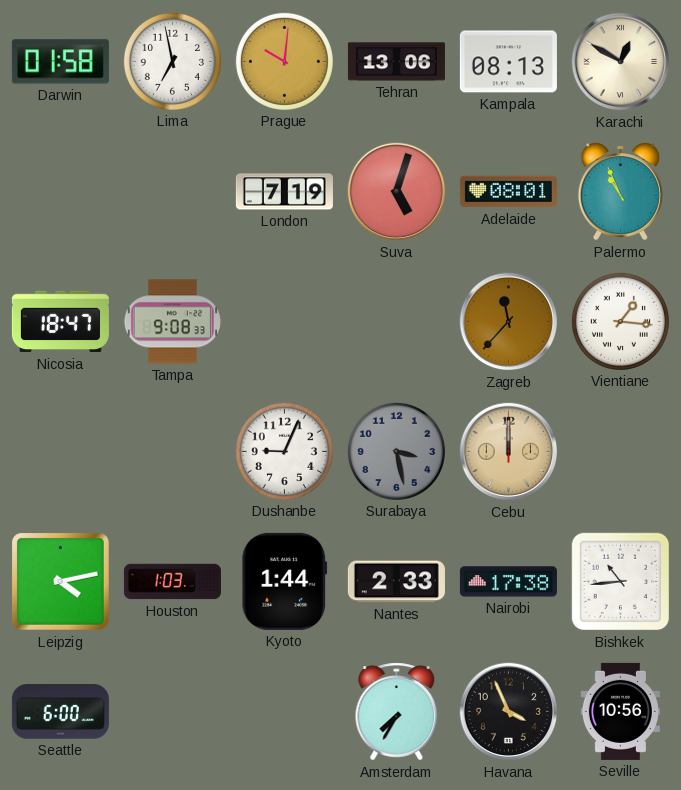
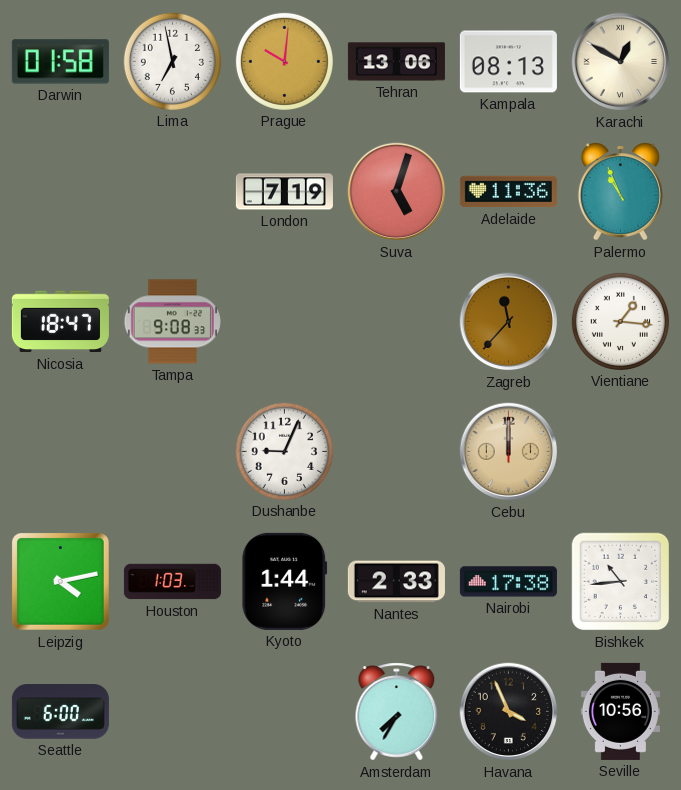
Adelaide: 08:01 -> 11:36
Surabaya: 3:28 -> none
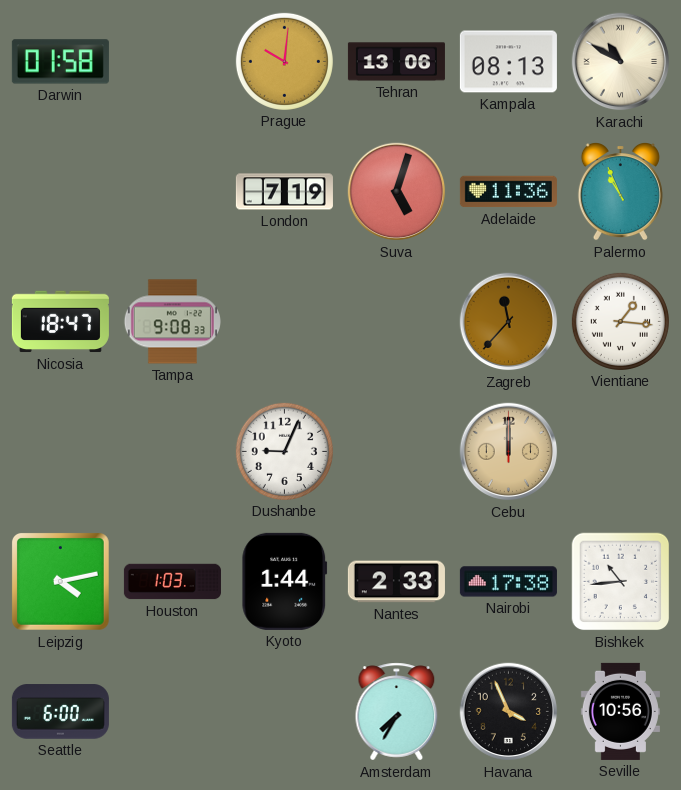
Lima: 6:58 -> none
Karachi: 12:50 -> 10:50
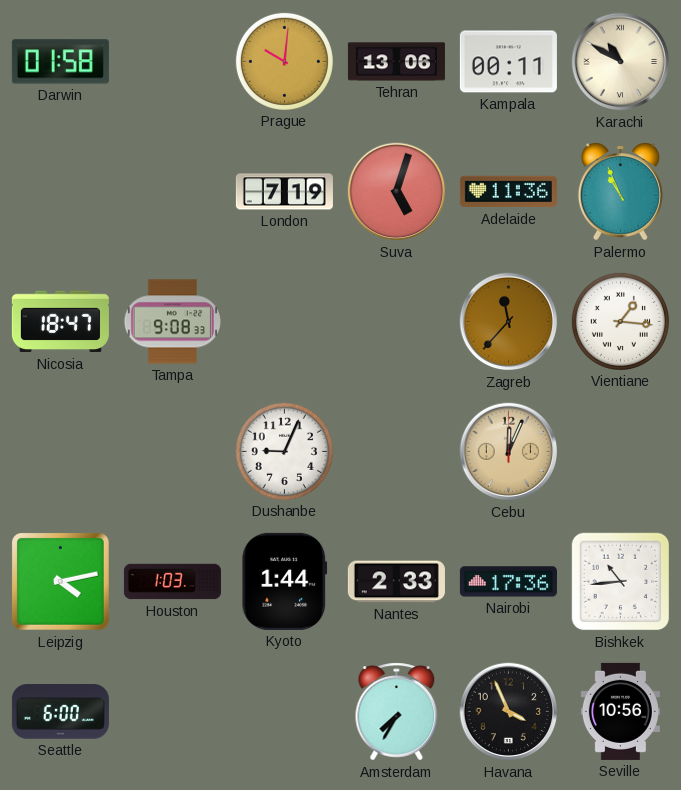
Kampala: 08:13 -> 00:11
Cebu: 12:00 -> 12:04
Nairobi: 17:38 -> 17:36
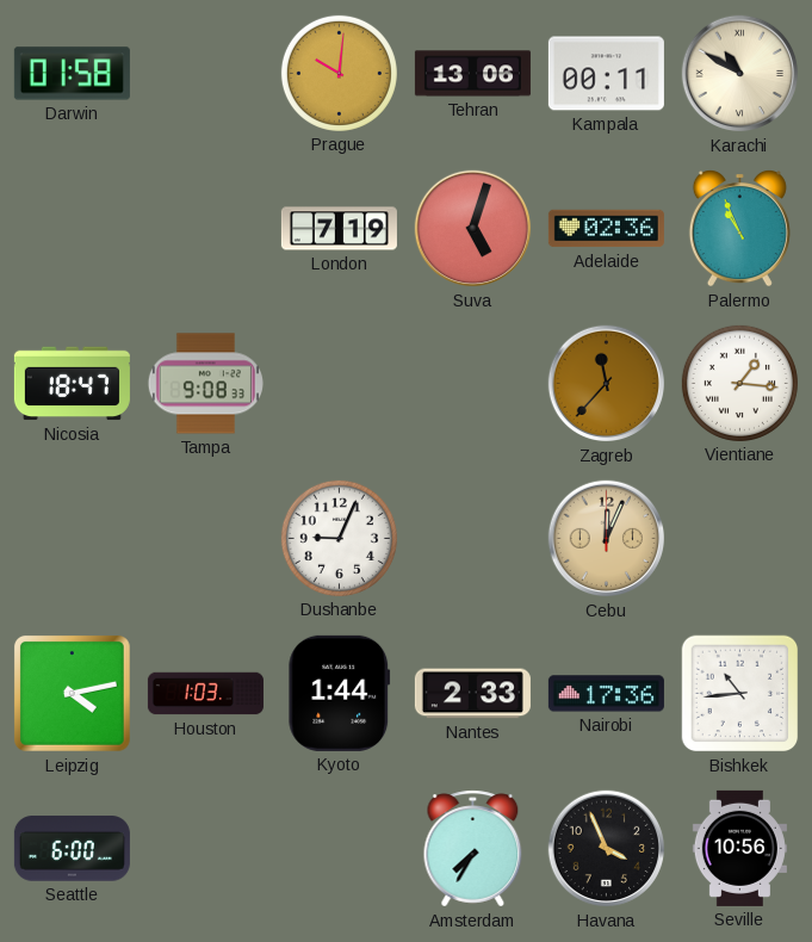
Adelaide: 11:36 -> 02:36
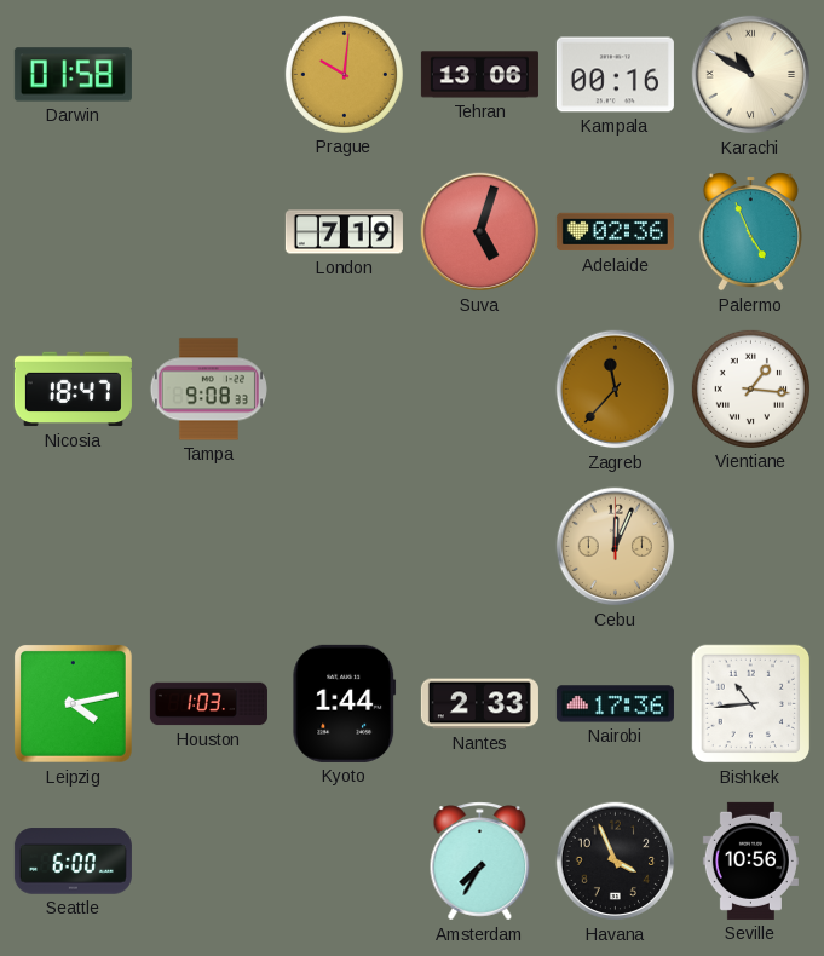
Kampala: 00:11 -> 00:16
Palermo: 10:56 -> 4:56
Dushanbe: 9:04 -> none
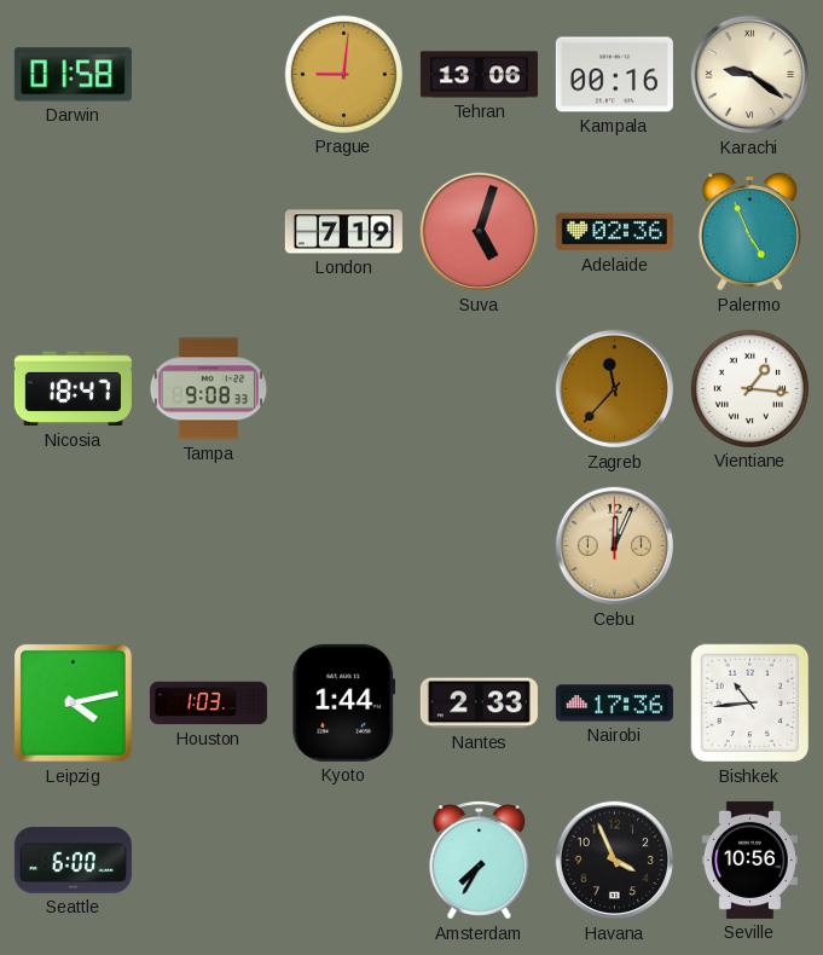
Prague: 10:01 -> 9:01
Karachi: 10:50 -> 9:21
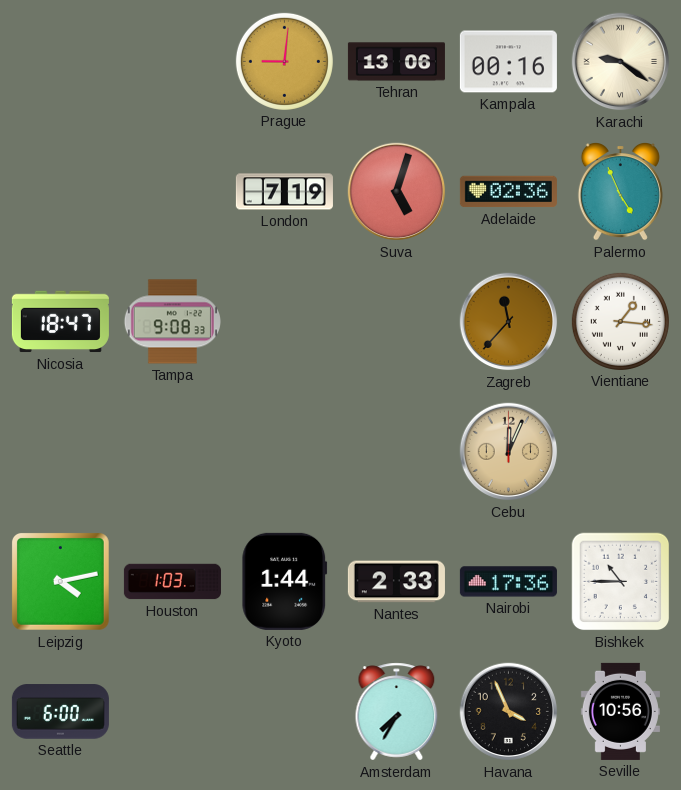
Darwin: 01:58 -> none
Bishkek: 10:44 -> 10:45
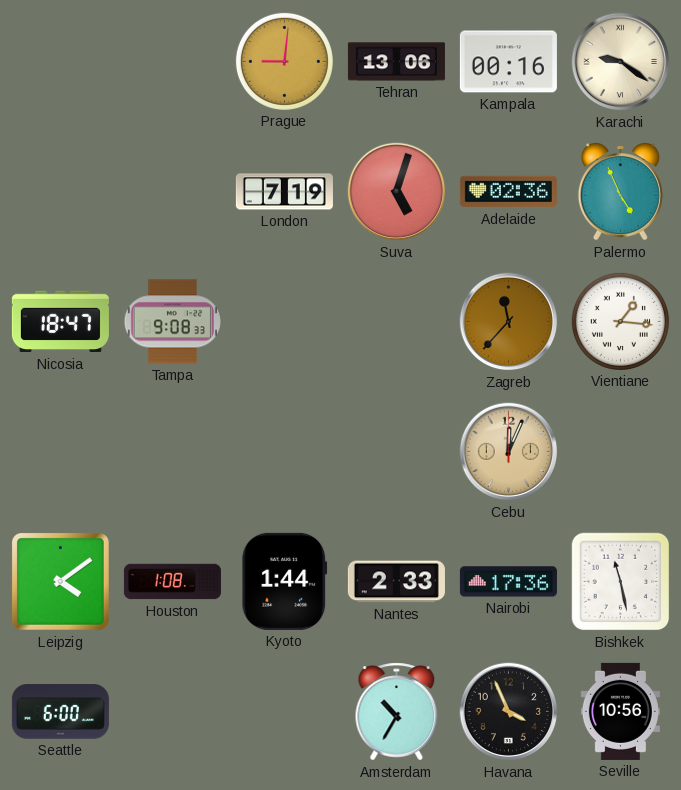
Leipzig: 4:13 -> 4:09
Houston: 1:03 -> 1:08
Bishkek: 10:45 -> 11:28
Amsterdam: 7:35 -> 10:35
